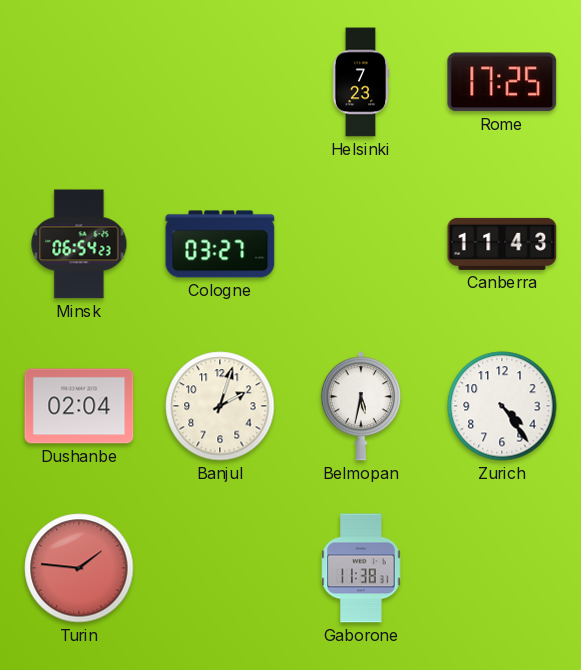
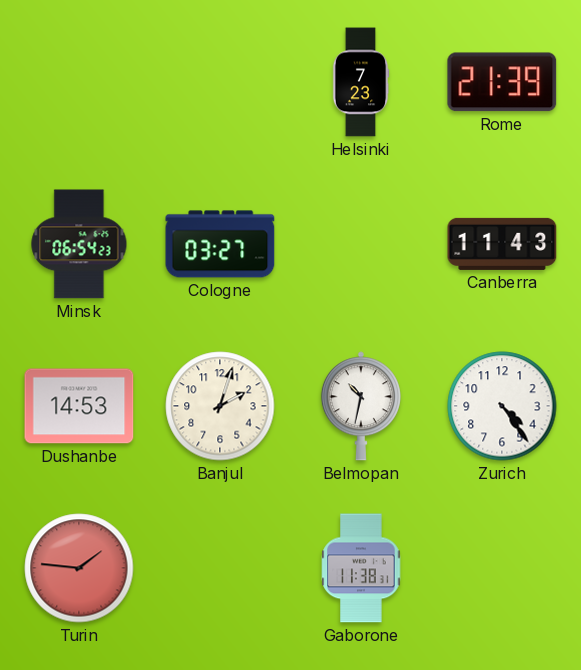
Rome: 17:25 -> 21:39
Dushanbe: 02:04 -> 14:53
Belmopan: 5:32 -> 10:32
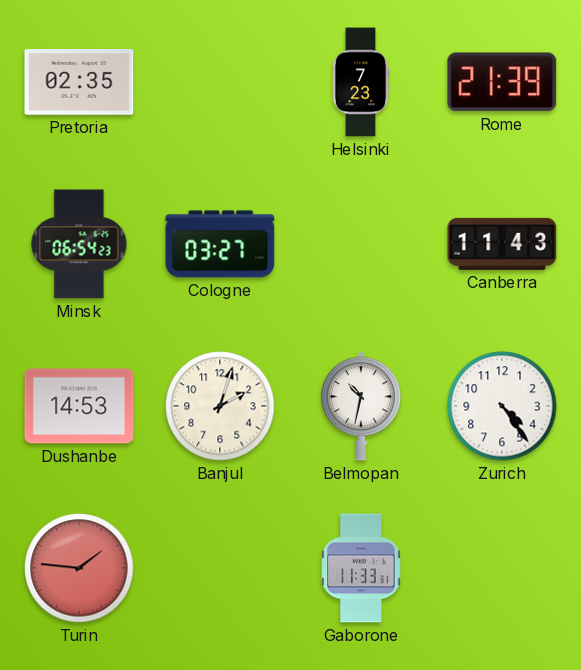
Pretoria: none -> 02:35
Gaborone: 11:38 -> 11:33
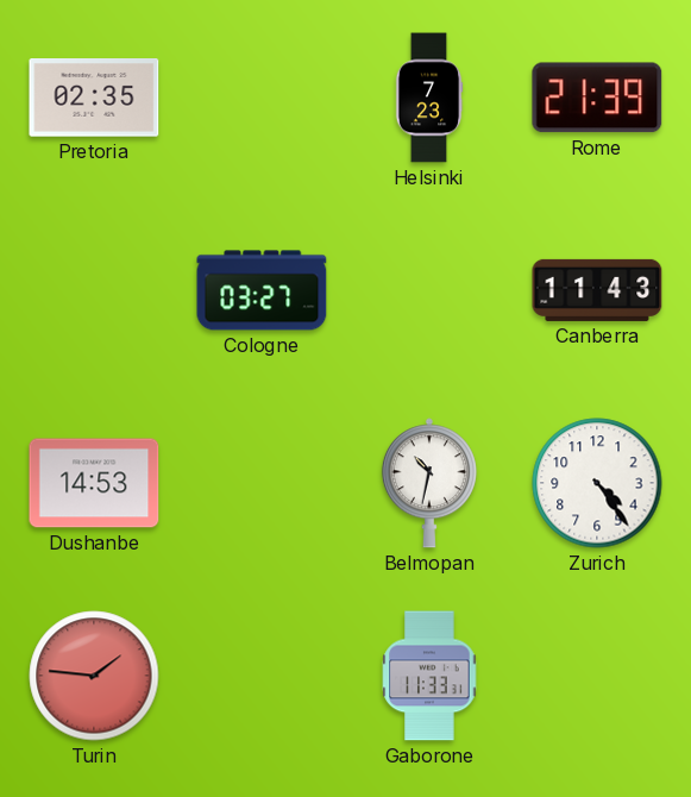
Minsk: 06:54 -> none
Banjul: 2:03 -> none
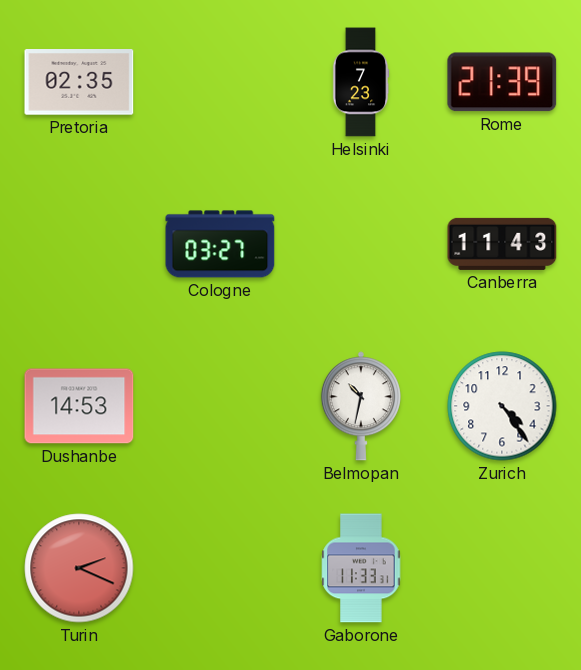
Turin: 1:46 -> 2:19
